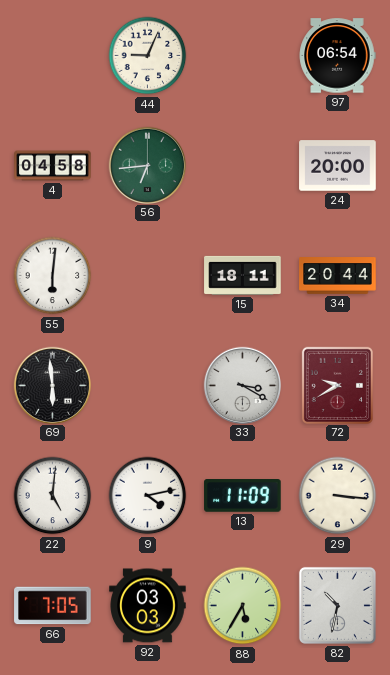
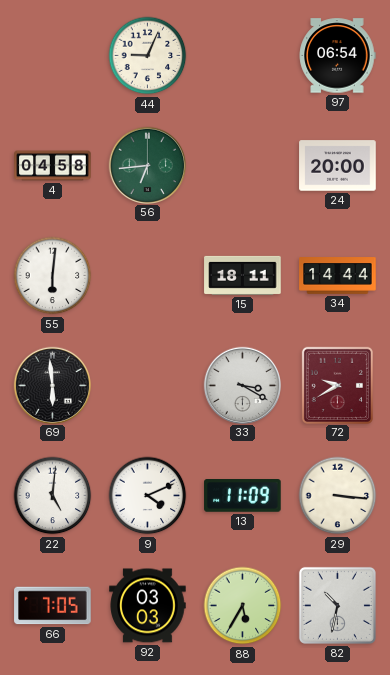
34: 20:44 -> 14:44
9: 4:13 -> 4:11
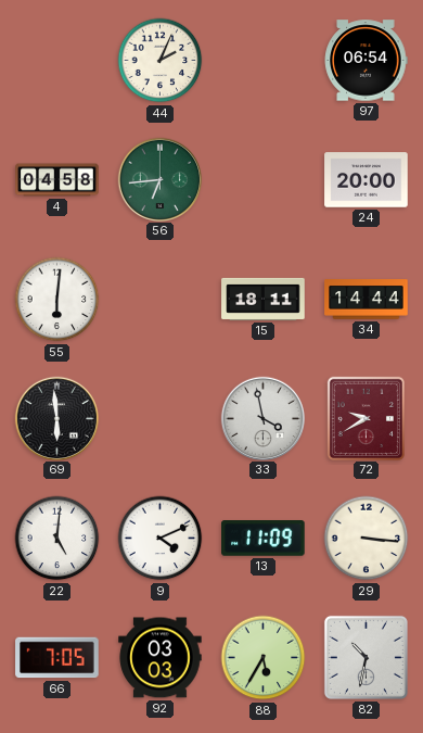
44: 9:04 -> 2:04
33: 3:20 -> 3:58
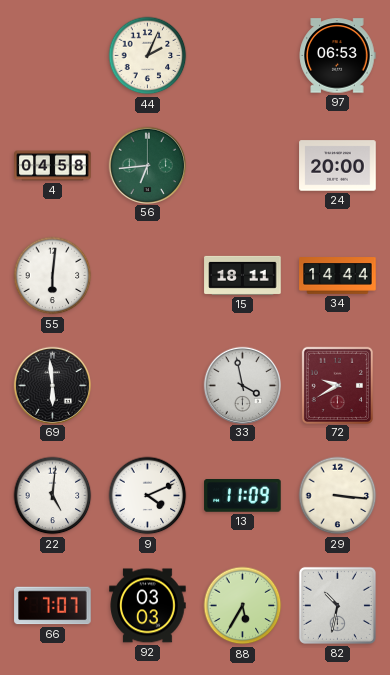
97: 06:54 -> 06:53
66: 7:05 -> 7:07
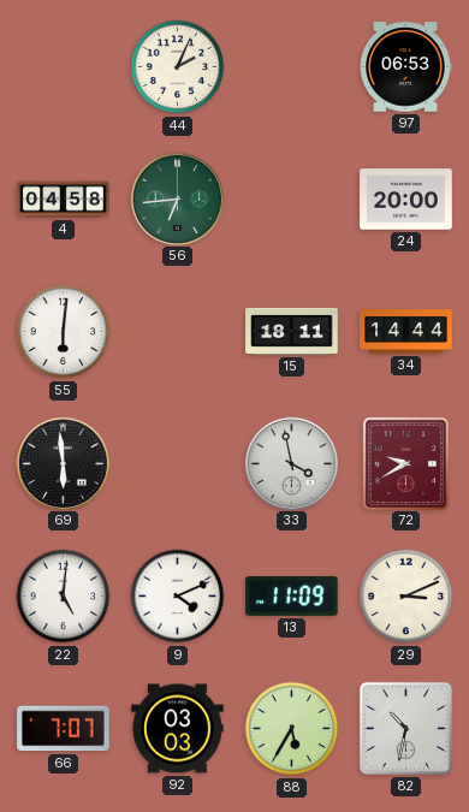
29: 3:16 -> 3:11
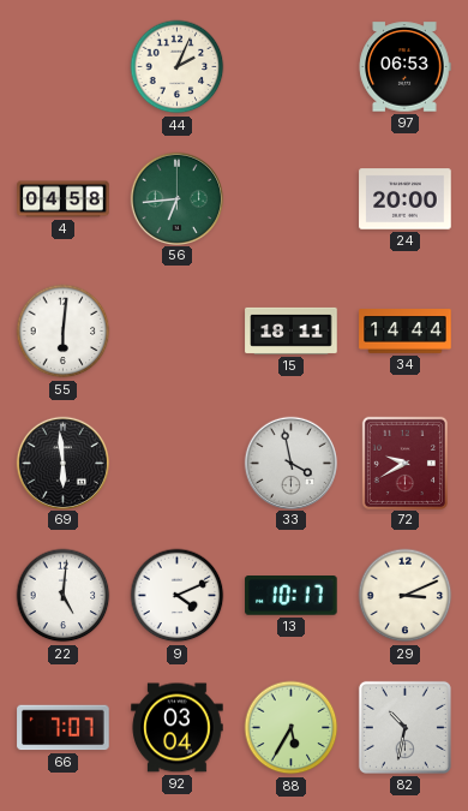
13: 11:09 -> 10:17
92: 03:03 -> 03:04
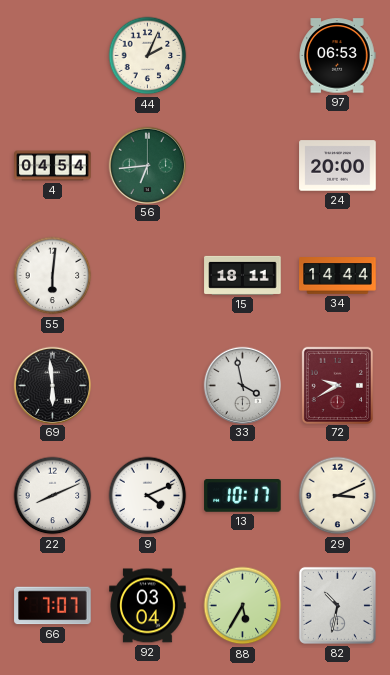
4: 04:58 -> 04:54
22: 5:01 -> 8:11
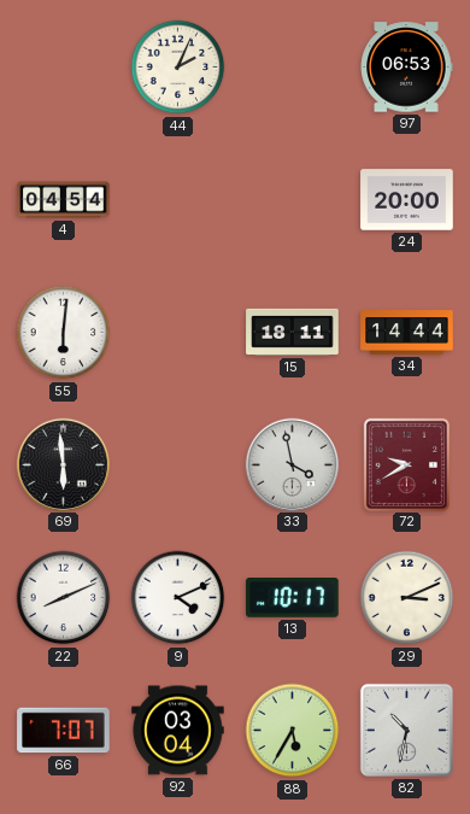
56: 6:44 -> none
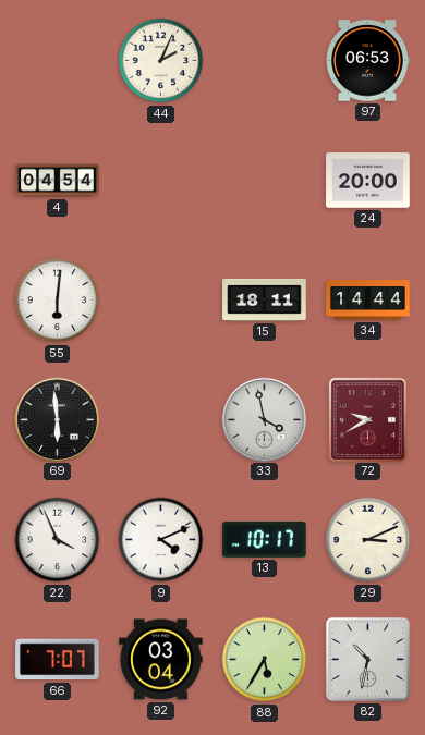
22: 8:11 -> 3:56
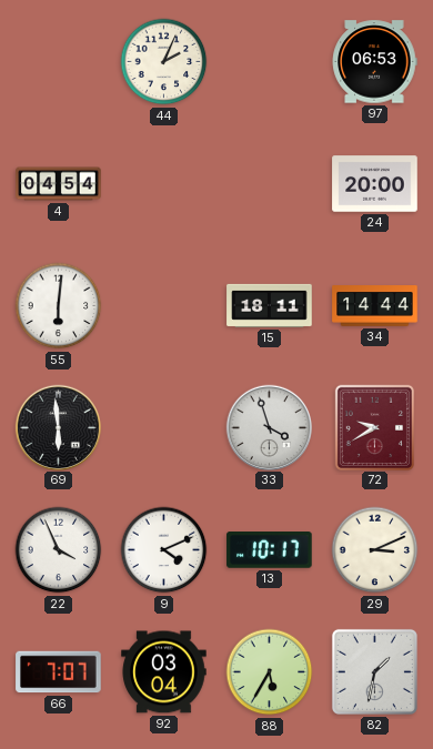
33: 3:58 -> 3:57
82: 10:32 -> 1:32
